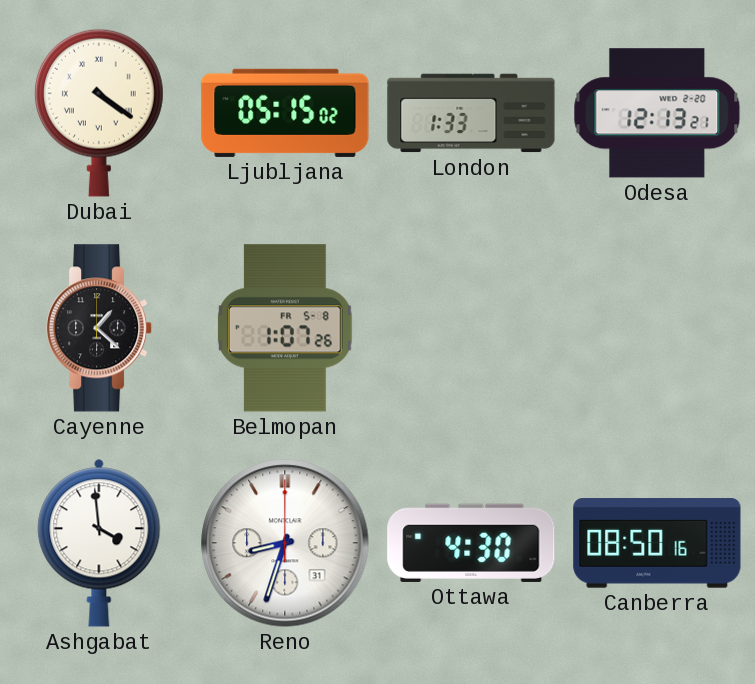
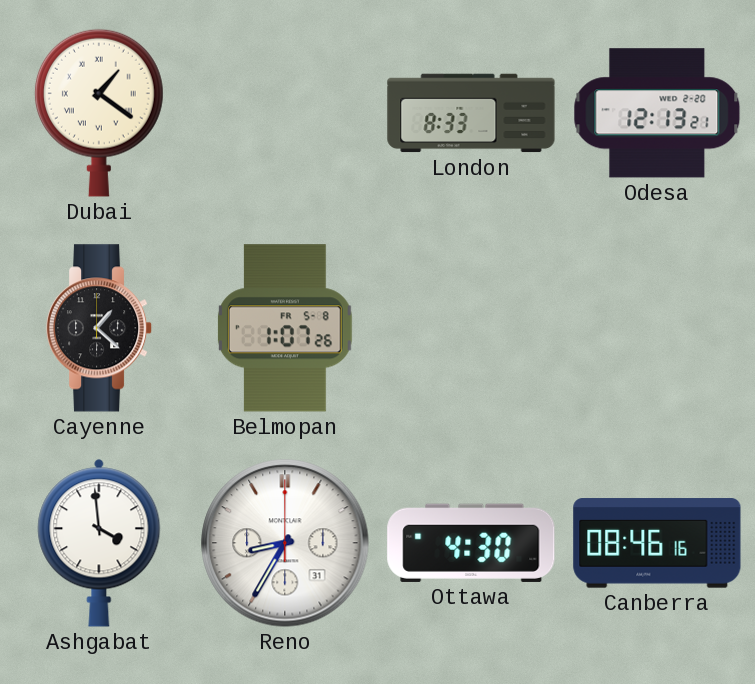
Dubai: 4:21 -> 1:21
Ljubljana: 05:15 -> none
London: 1:33 -> 8:33
Reno: 8:33 -> 8:35
Canberra: 08:50 -> 08:46
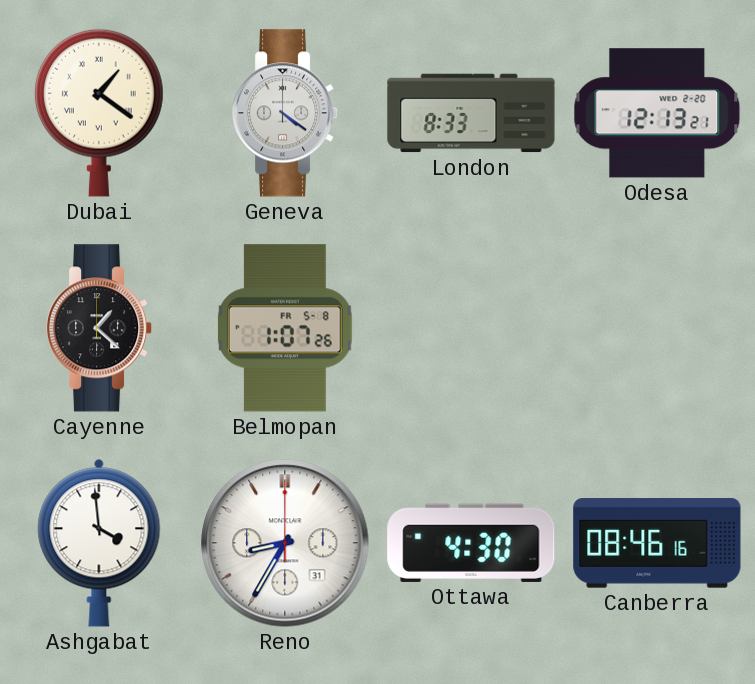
Geneva: none -> 4:21
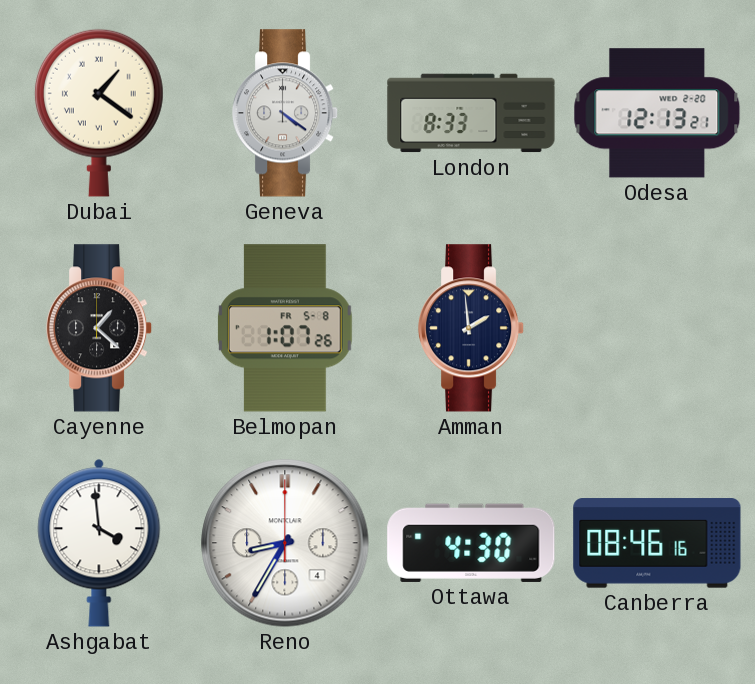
Amman: none -> 1:59
Reno date: 31 -> 4
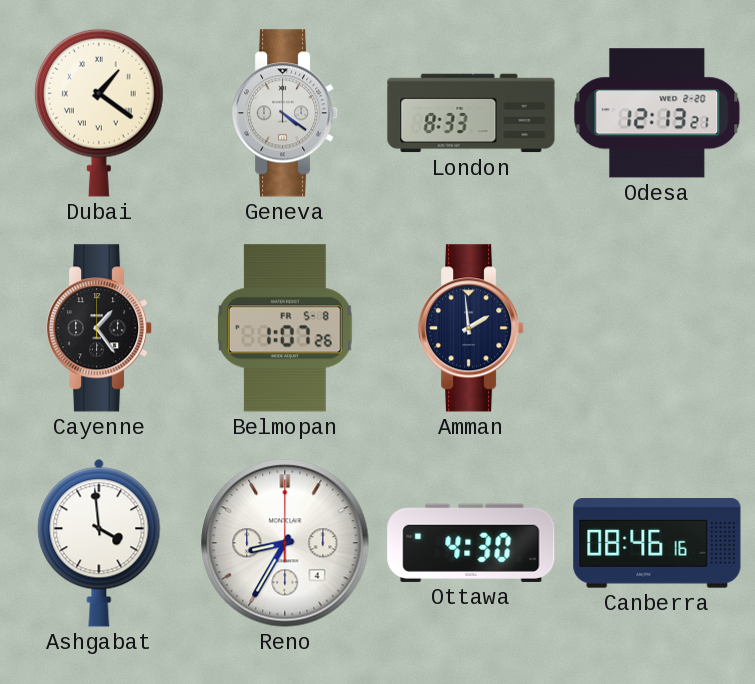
Cayenne: 1:22 -> 1:24
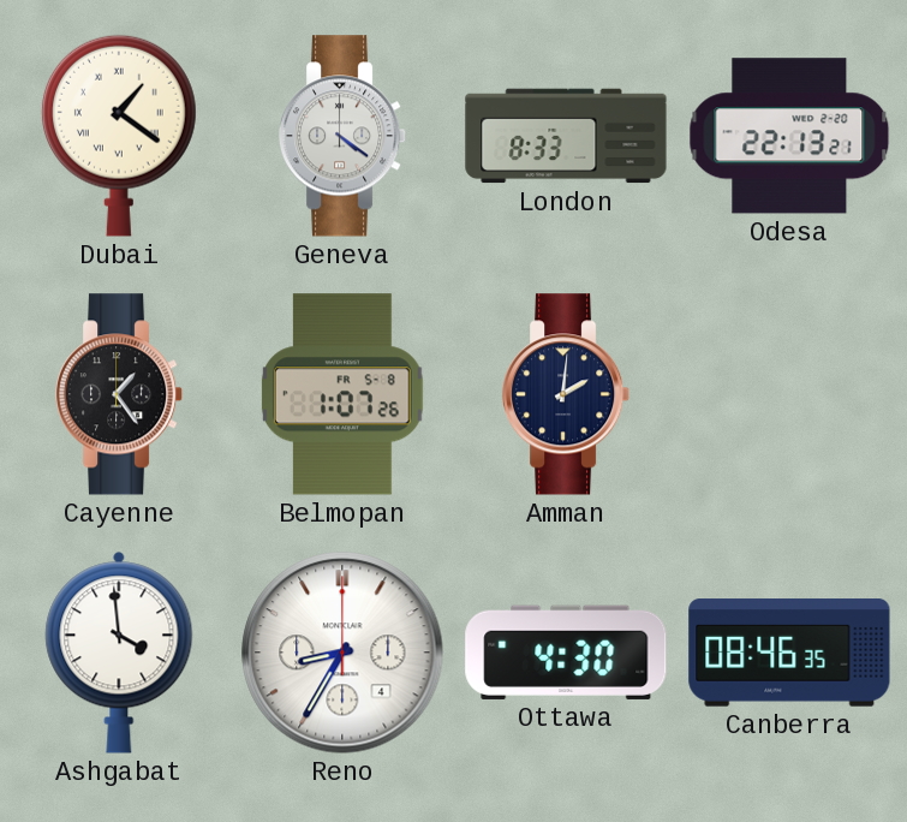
Odesa: 12:13 -> 22:13
Amman: 1:59 -> 2:01
Canberra: 08:46:16 -> 08:46:35
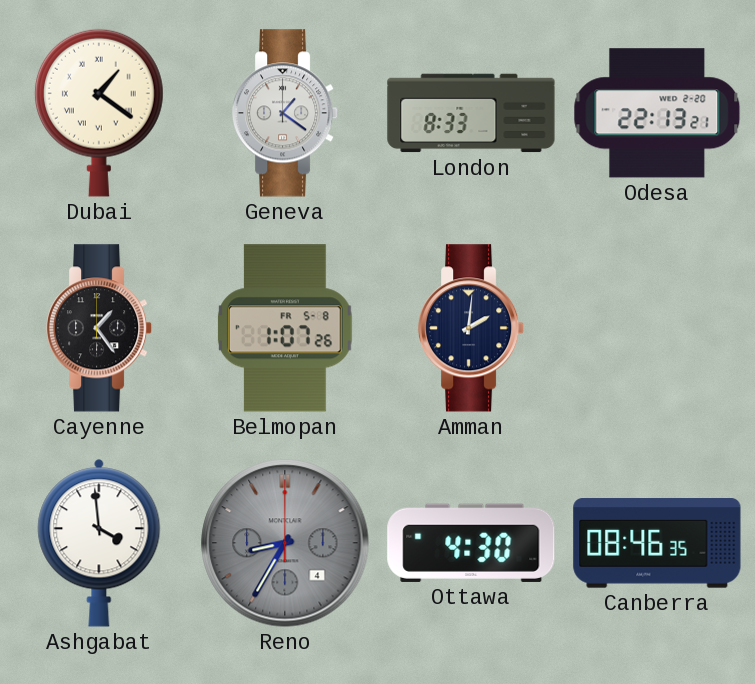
Geneva: 4:21 -> 1:21
Reno dial: white -> grey
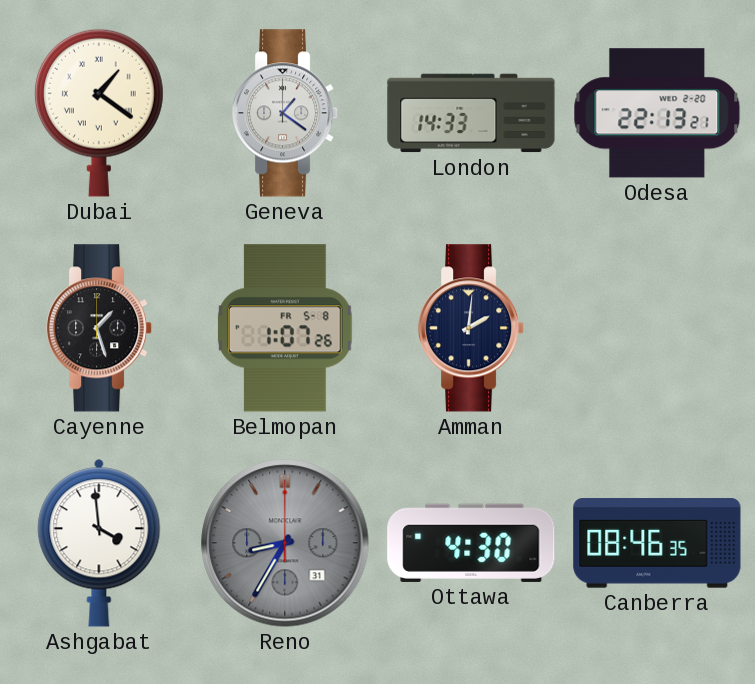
London: 8:33 -> 14:33
Cayenne: 1:24 -> 1:27
Reno date: 4 -> 31
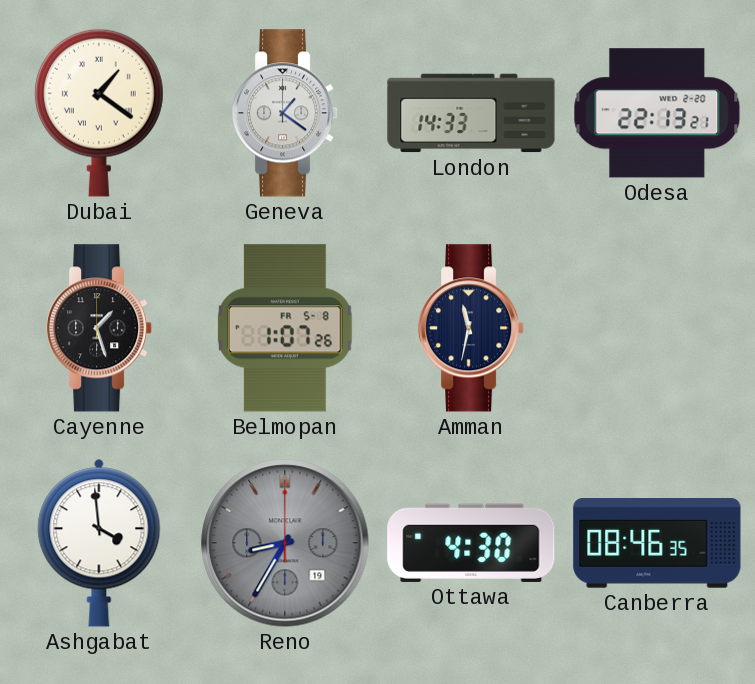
Amman: 2:01 -> 11:32
Reno date: 31 -> 19
